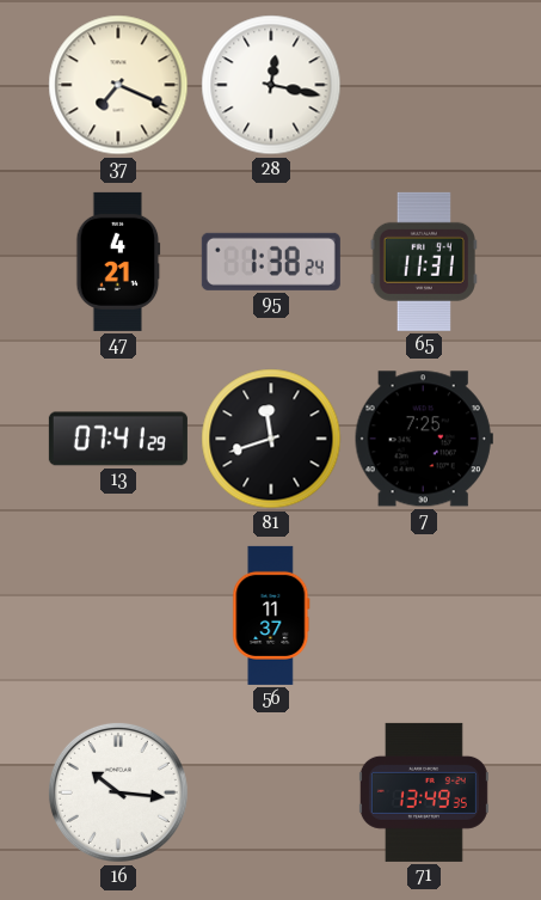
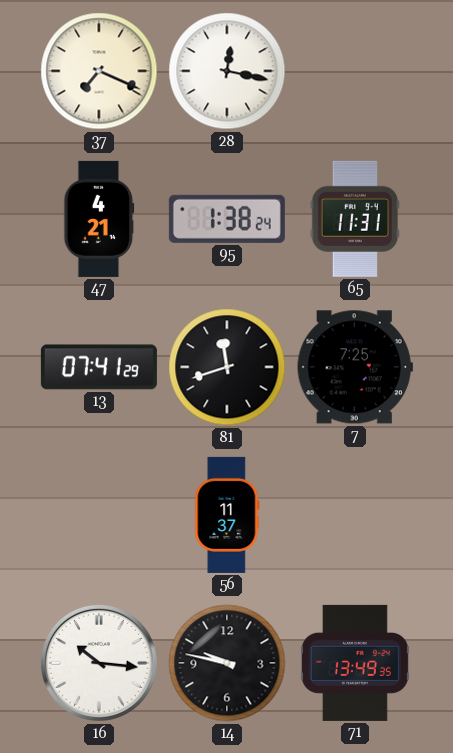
14: none -> 9:47
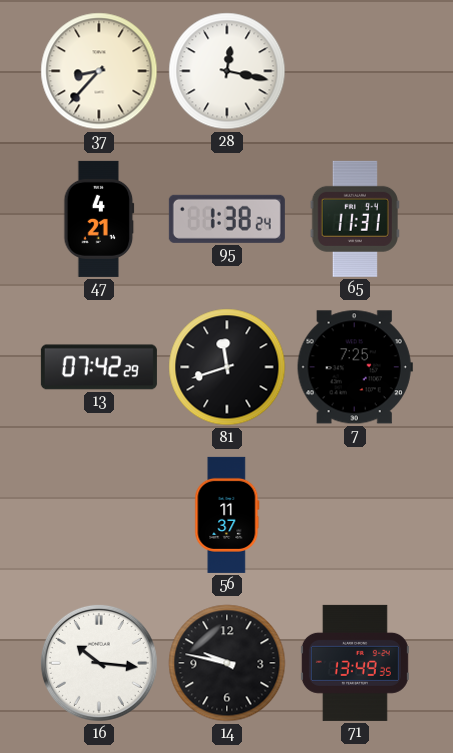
37: 7:19 -> 8:37
13: 07:41 -> 07:42
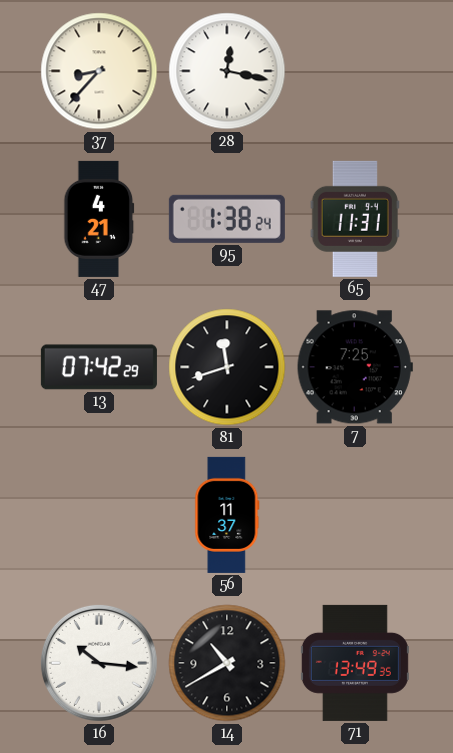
14: 9:47 -> 10:40
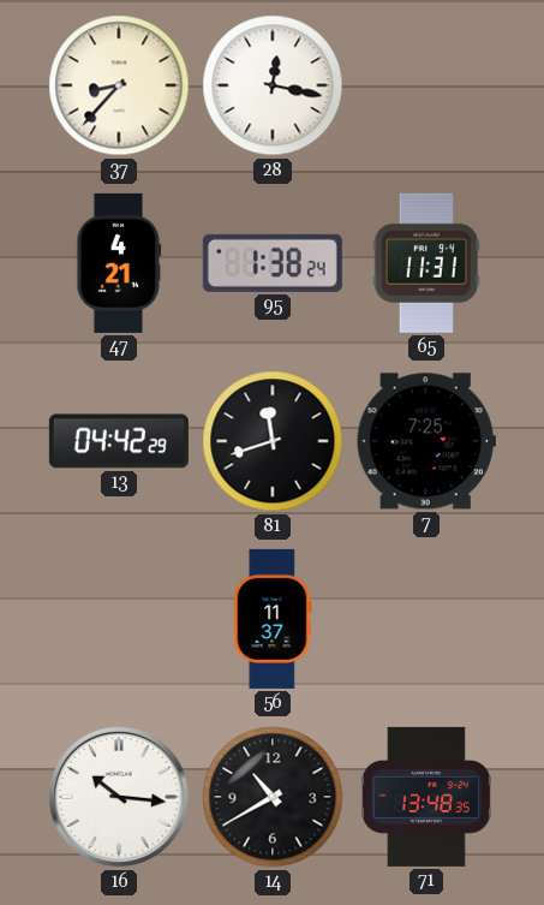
13: 07:42 -> 04:42
71: 13:49 -> 13:48
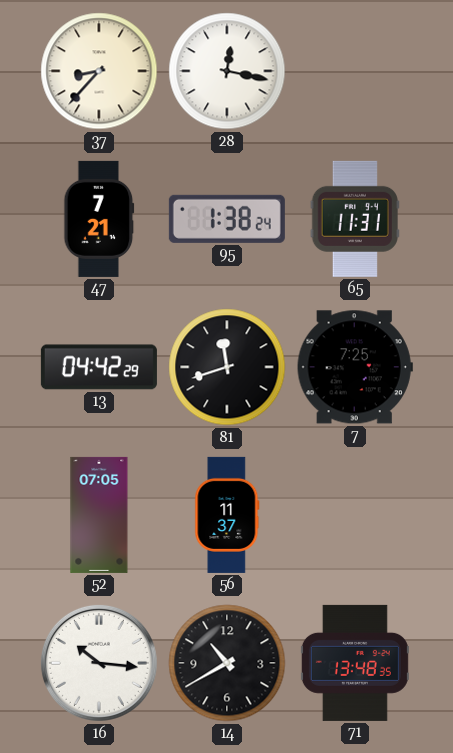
47: 4:21 -> 7:21
52: none -> 07:05
